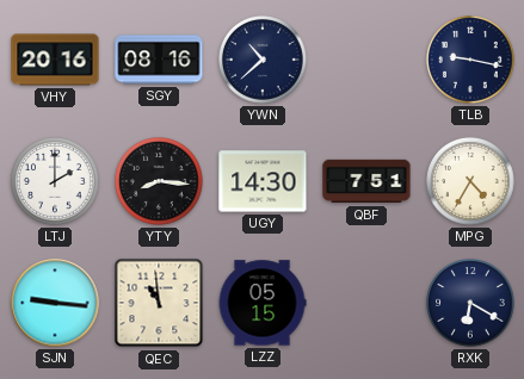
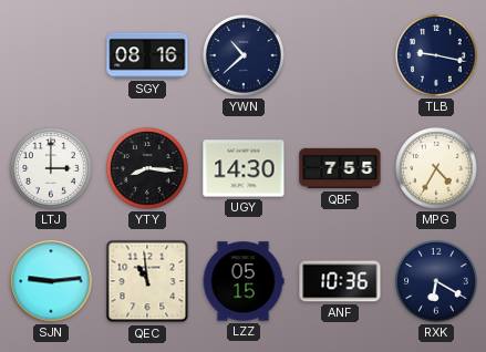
VHY: 20:16 -> none
LTJ: 2:00 -> 3:00
QBF: 7:51 -> 7:55
SJN: 9:16 -> 9:14
ANF: none -> 10:36
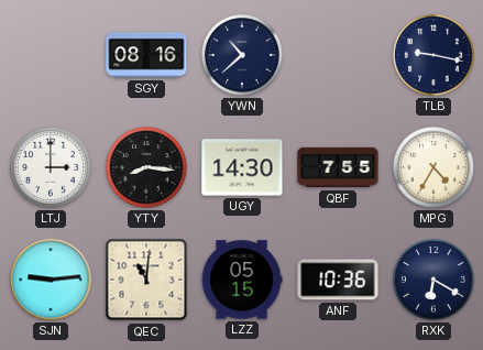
QEC: 10:59 -> 11:01
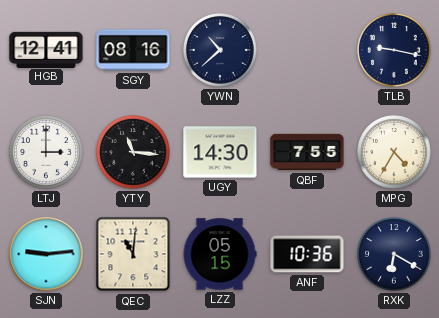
HGB: none -> 12:41
YTY: 8:16 -> 11:16
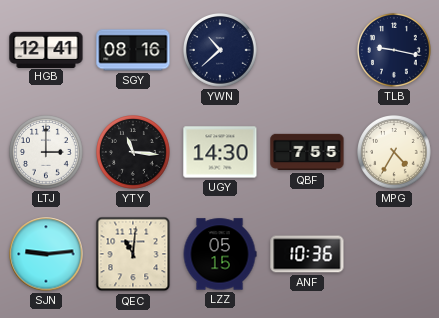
RXK: 6:20 -> none
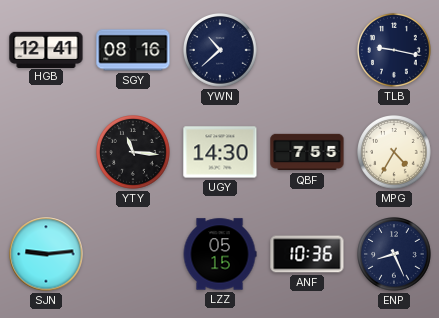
LTJ: 3:00 -> none
QEC: 11:01 -> none
ENP: none -> 8:26
